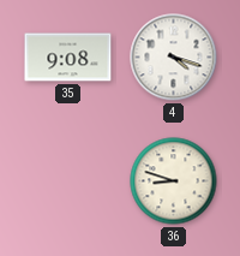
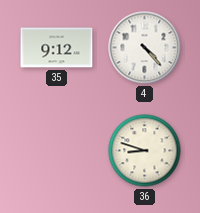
35: 9:08 -> 9:12
4: 4:18 -> 4:23
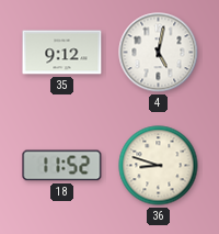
4: 4:23 -> 5:02
18: none -> 11:52
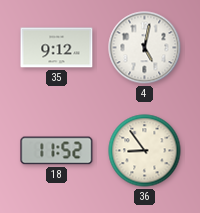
36: 8:48 -> 8:54
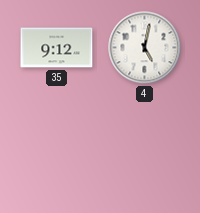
18: 11:52 -> none
36: 8:54 -> none
